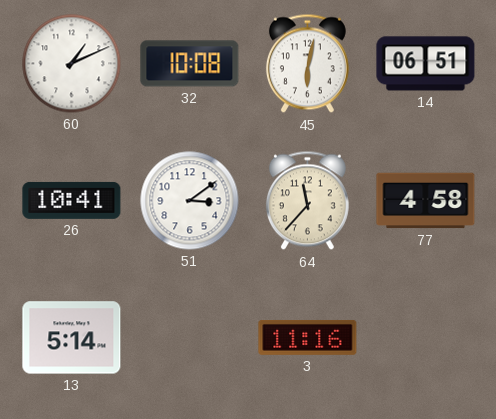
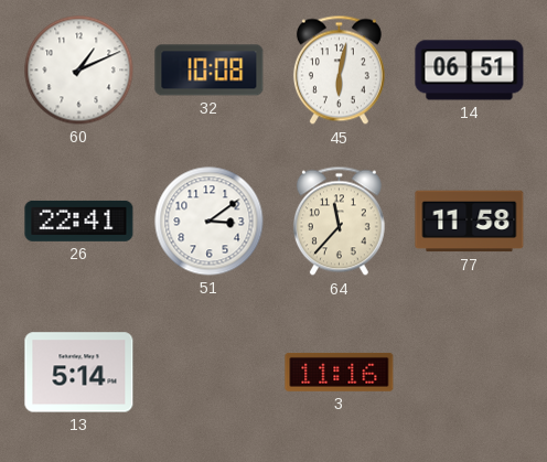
26: 10:41 -> 22:41
77: 4:58 -> 11:58
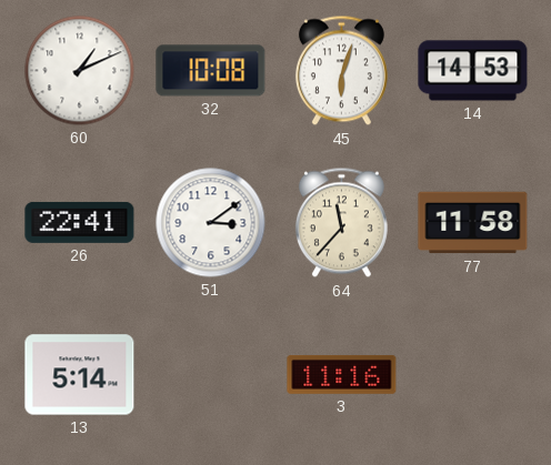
45: 6:02 -> 6:03
14: 06:51 -> 14:53
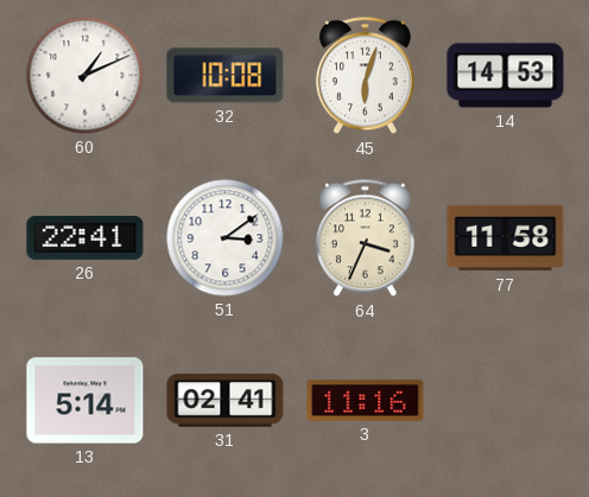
64: 11:37 -> 3:34
31: none -> 02:41
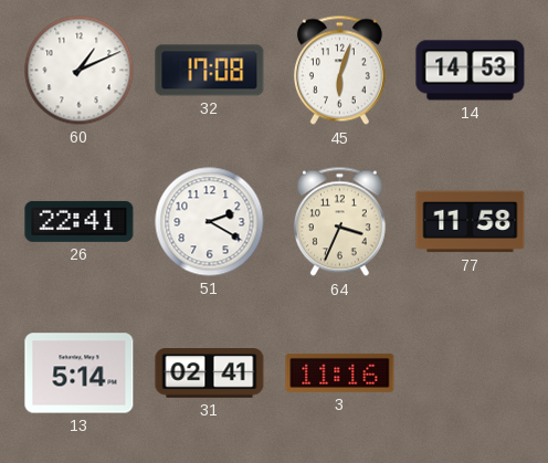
32: 10:08 -> 17:08
51: 3:09 -> 2:20
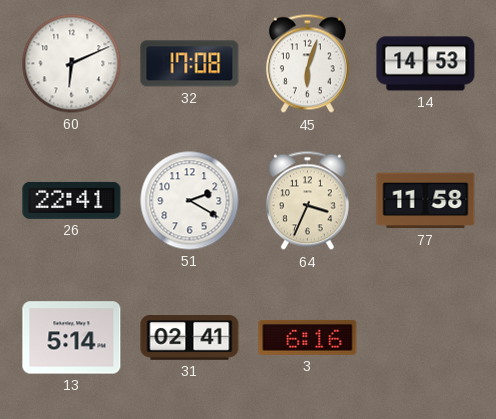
60: 1:11 -> 6:11
3: 11:16 -> 6:16
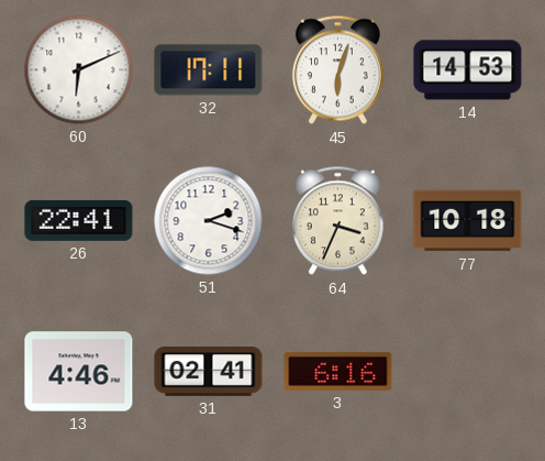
32: 17:08 -> 17:11
51: 2:20 -> 2:18
77: 11:58 -> 10:18
13: 5:14 -> 4:46
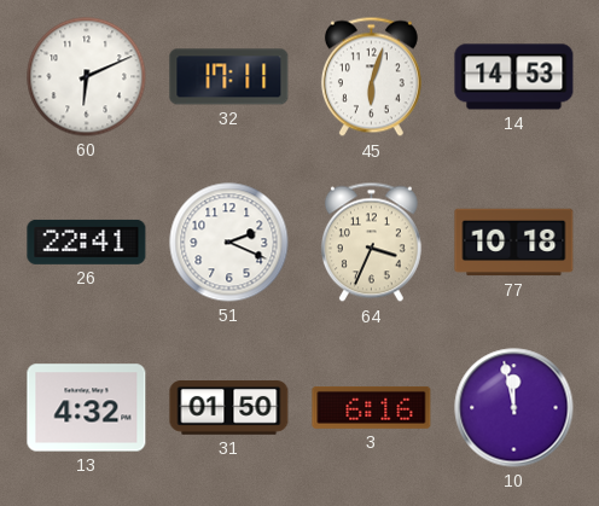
51: 2:18 -> 2:19
13: 4:46 -> 4:32
31: 02:41 -> 01:50
10: none -> 11:58
